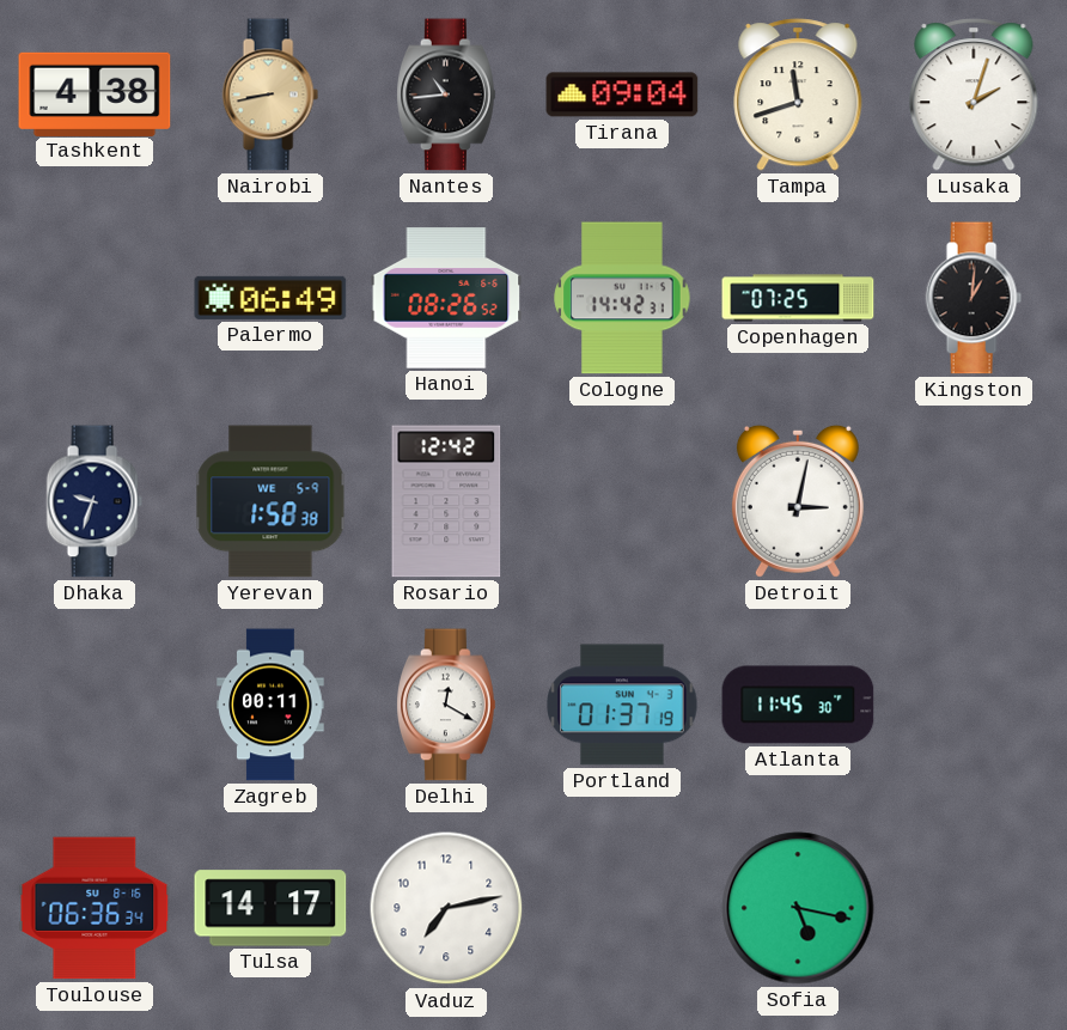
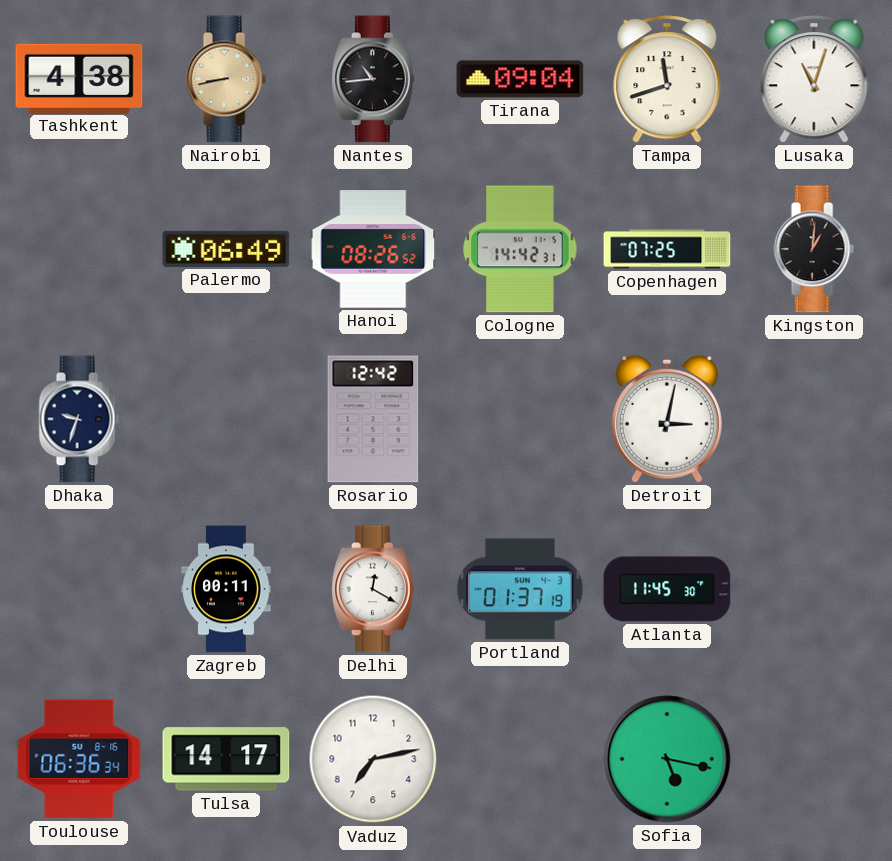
Lusaka: 2:03 -> 11:03
Yerevan: 1:58 -> none
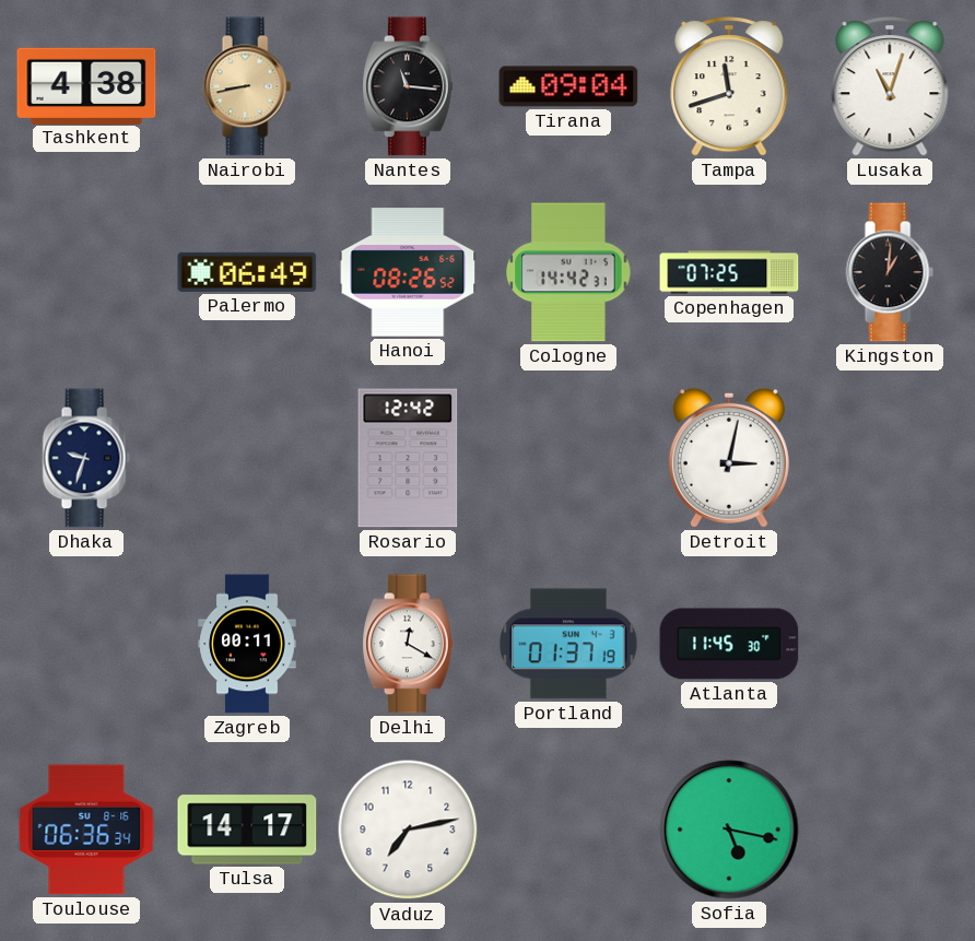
Nantes: 10:44 -> 11:16
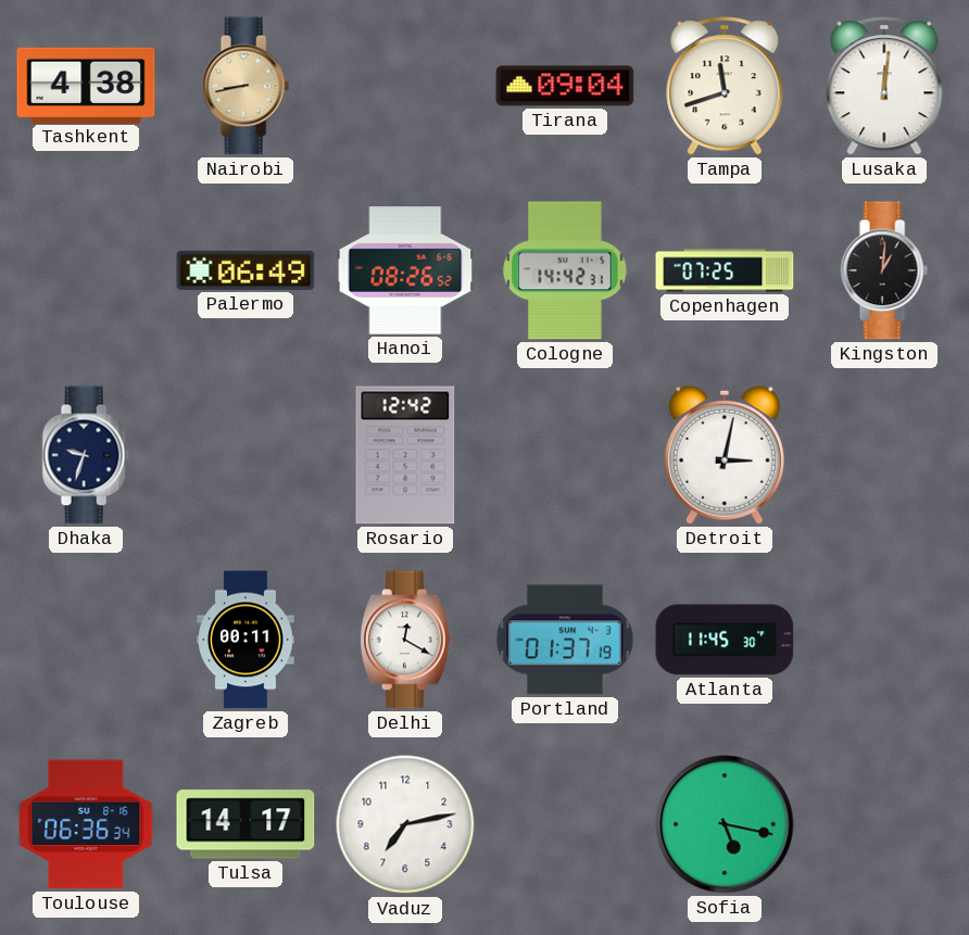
Nantes: 11:16 -> none
Lusaka: 11:03 -> 12:01
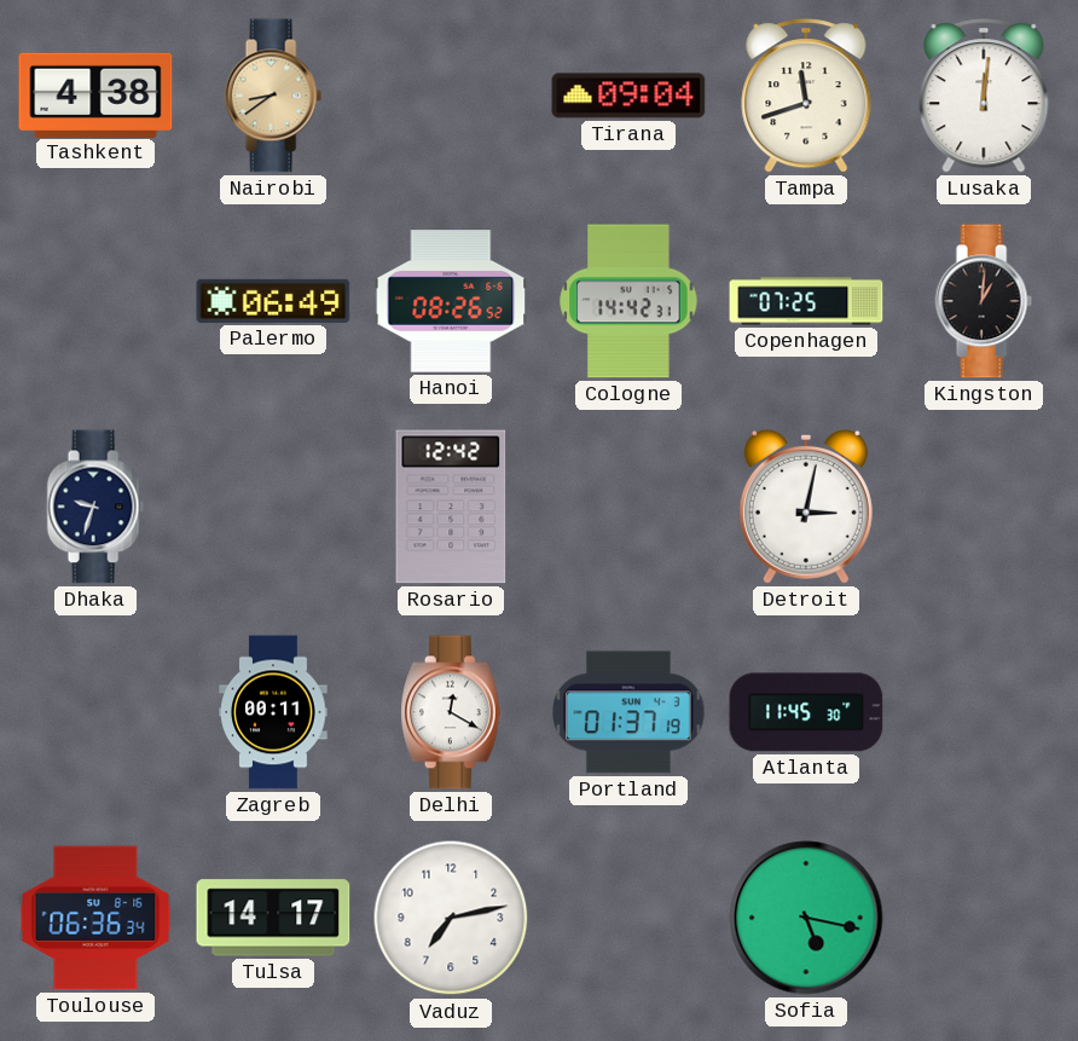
Nairobi: 8:43 -> 8:39
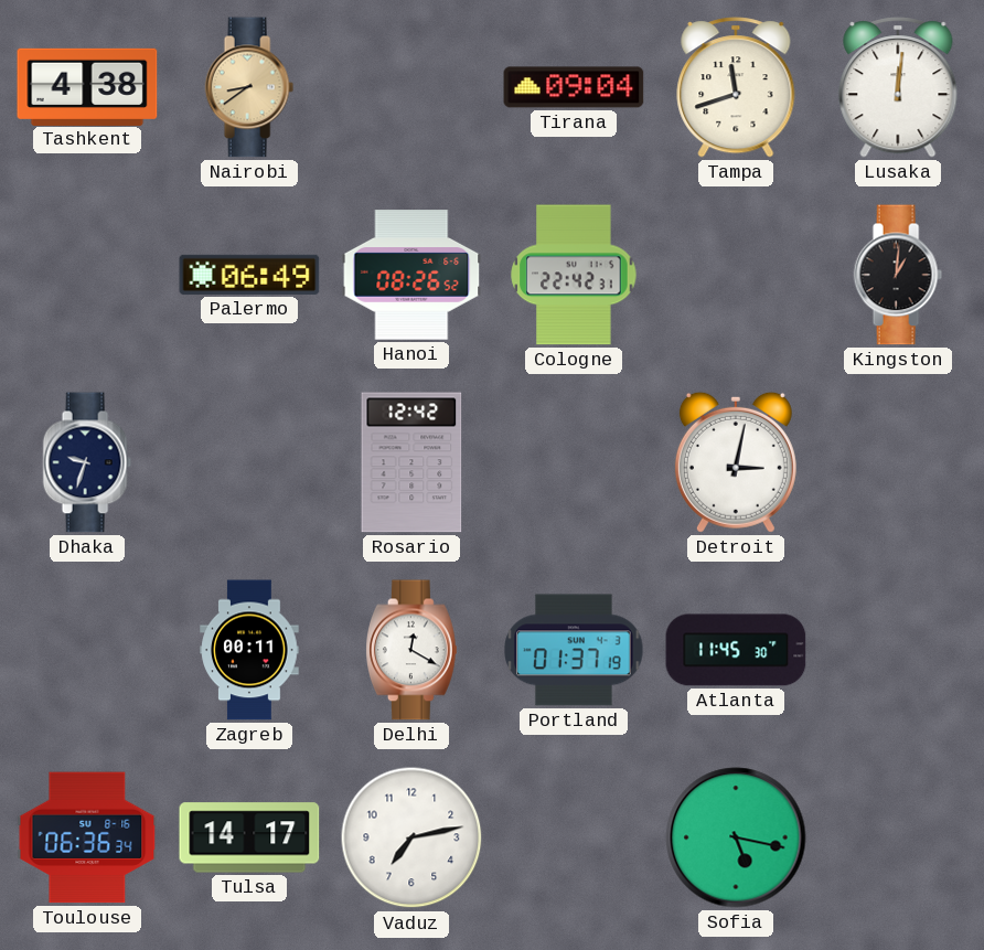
Cologne: 14:42 -> 22:42
Copenhagen: 07:25 -> none
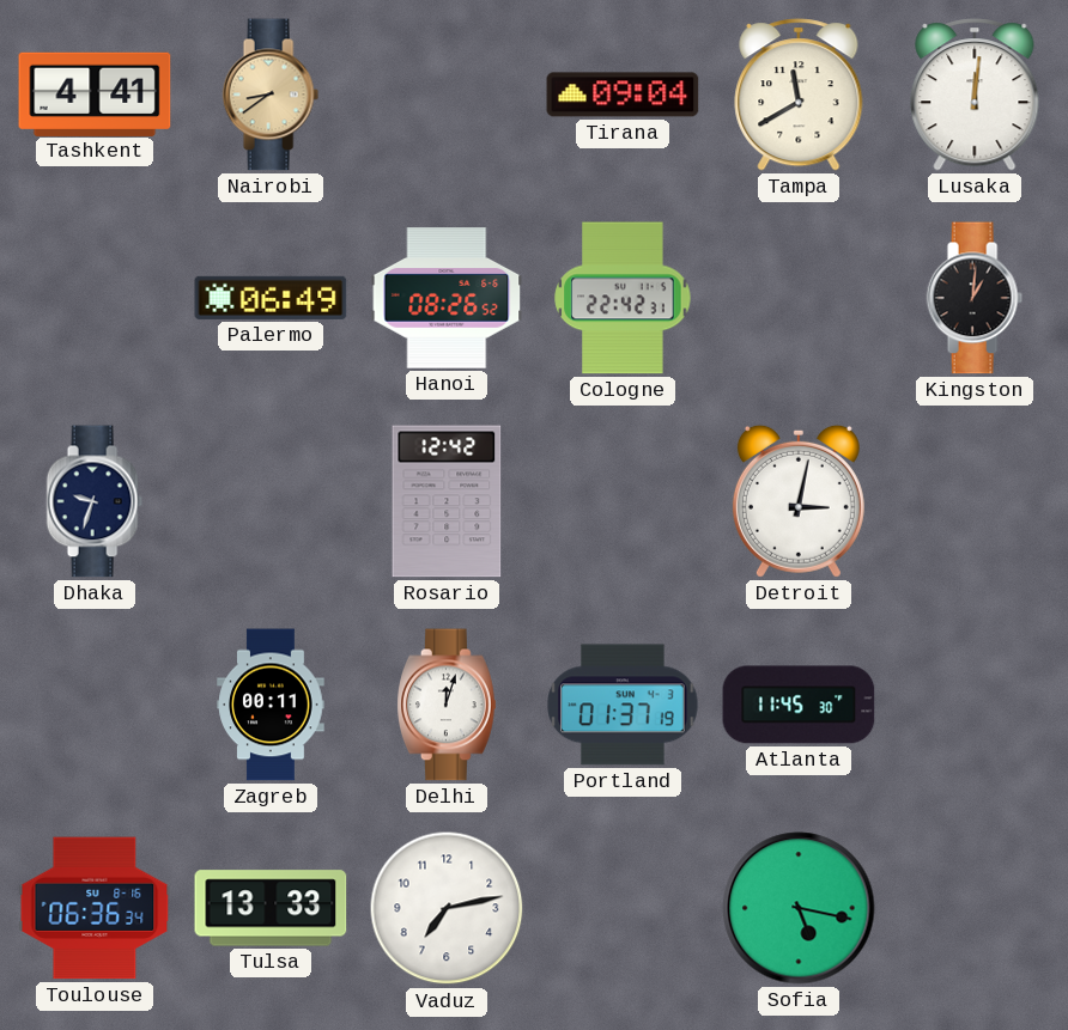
Tashkent: 4:38 -> 4:41
Tampa: 11:42 -> 11:40
Delhi: 12:20 -> 12:03
Tulsa: 14:17 -> 13:33
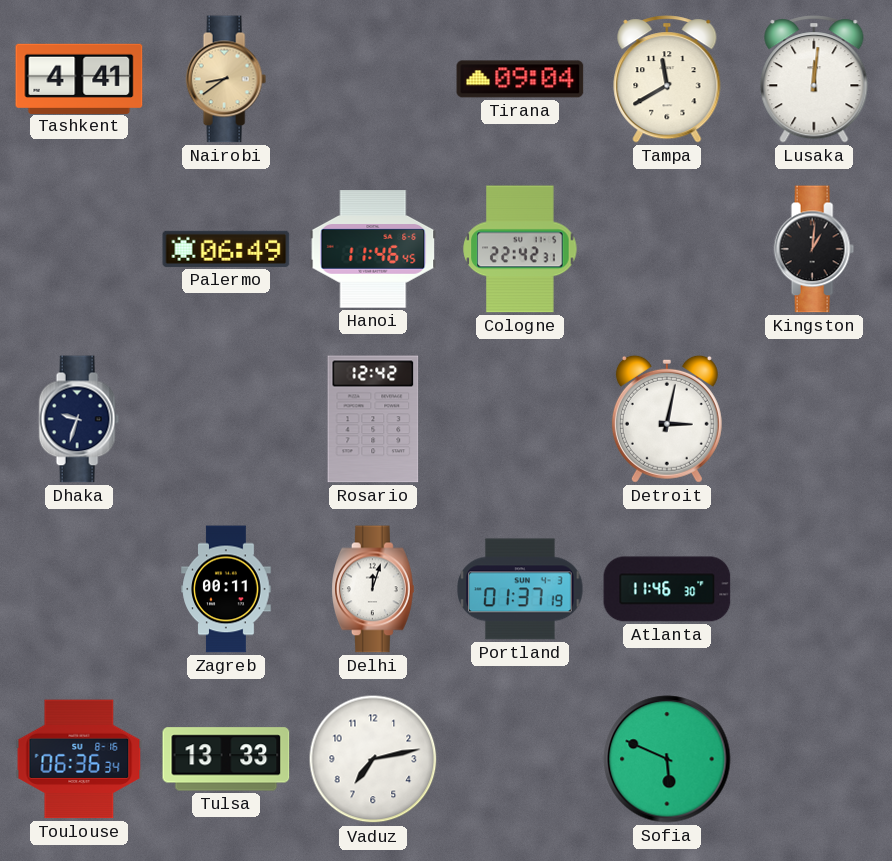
Hanoi: 08:26 -> 11:46
Atlanta: 11:45 -> 11:46
Sofia: 5:17 -> 5:49
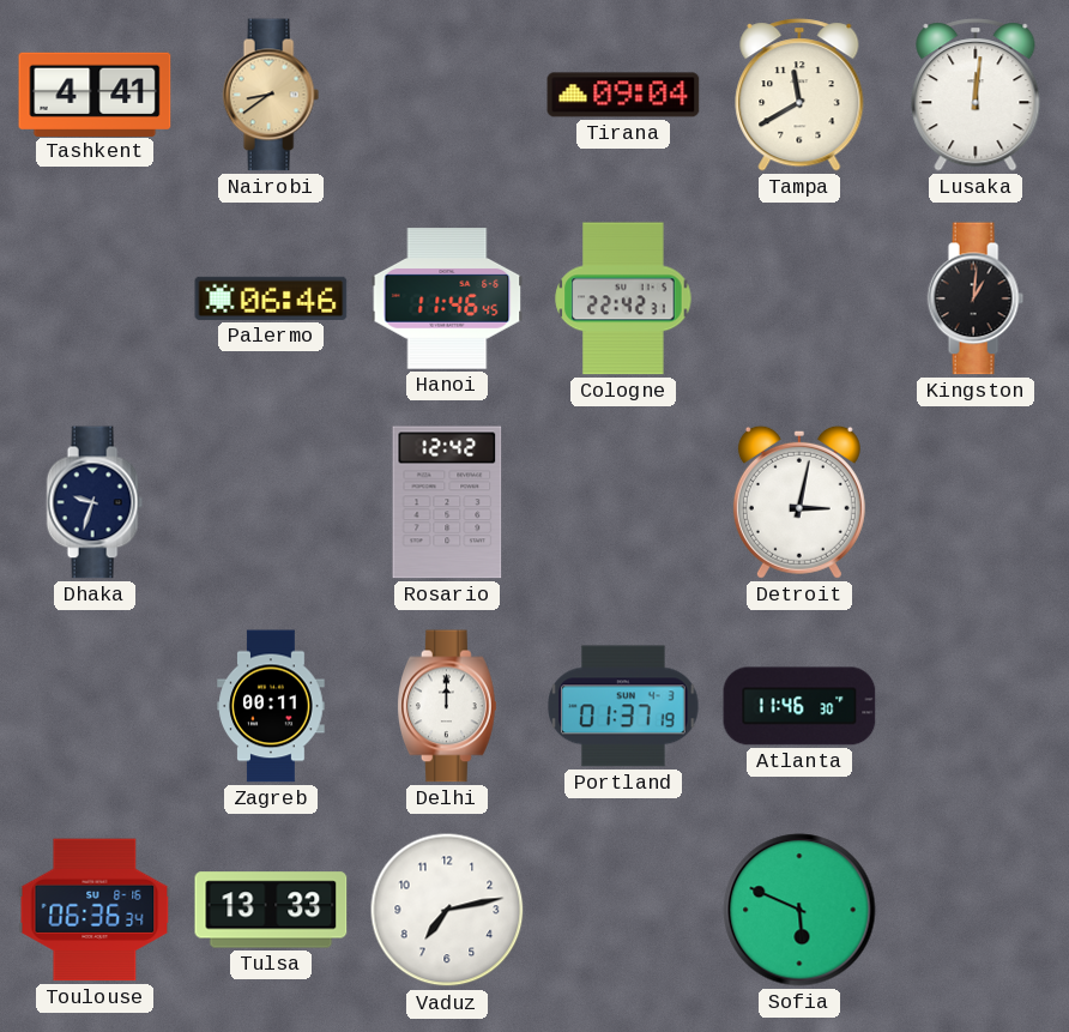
Palermo: 06:49 -> 06:46
Delhi: 12:03 -> 12:00
